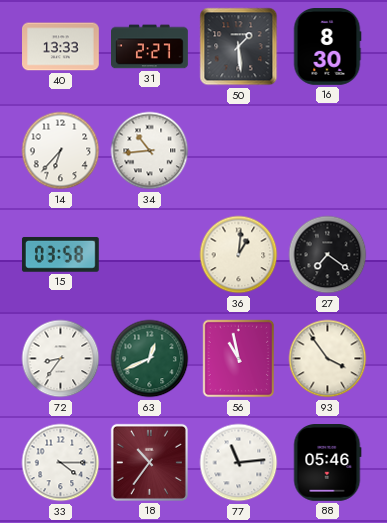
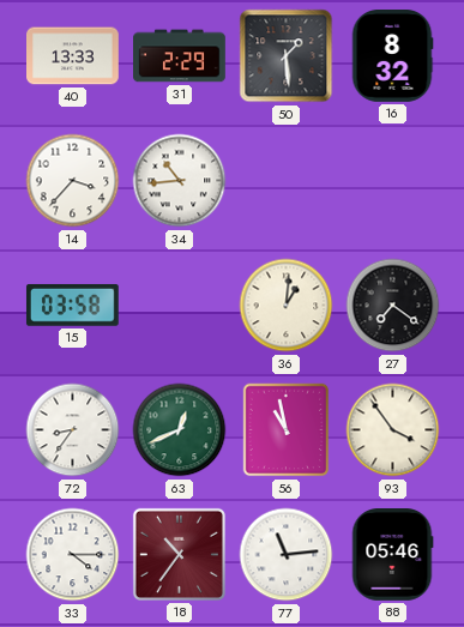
31: 2:27 -> 2:29
16: 8:30 -> 8:32
14: 6:37 -> 3:37
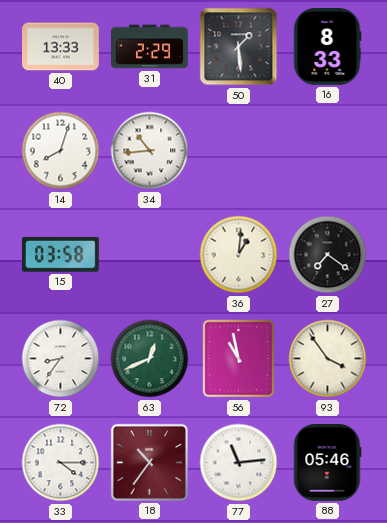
16: 8:32 -> 8:33
14: 3:37 -> 8:03
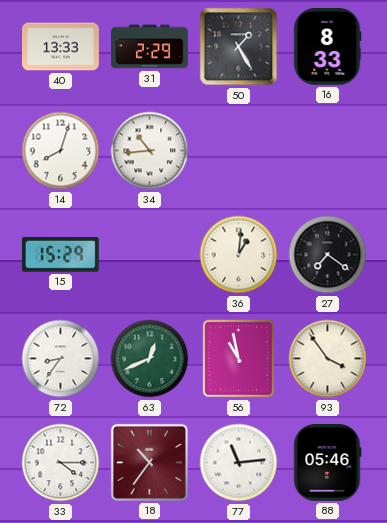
50: 1:29 -> 1:25
15: 03:58 -> 15:29
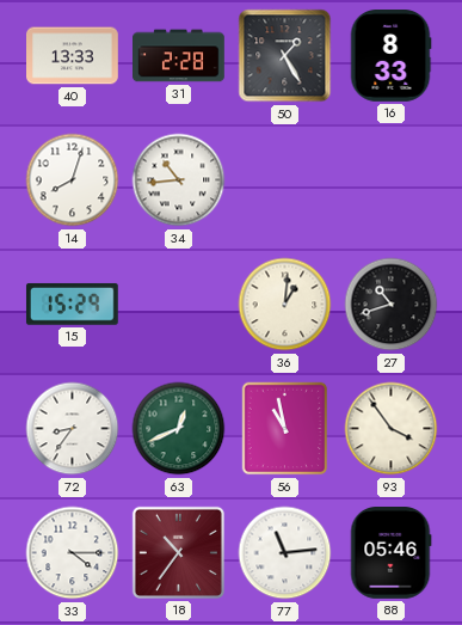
31: 2:29 -> 2:28
27: 7:21 -> 10:42
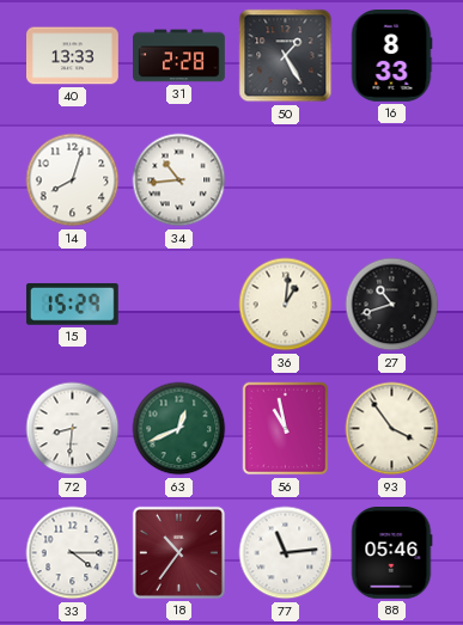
72: 8:36 -> 8:31
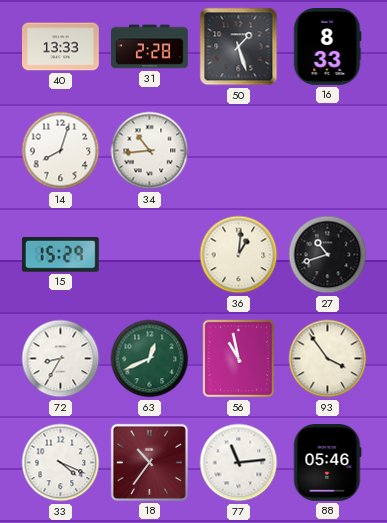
50: 1:25 -> 1:27
72: 8:31 -> 8:35
33: 4:15 -> 4:19
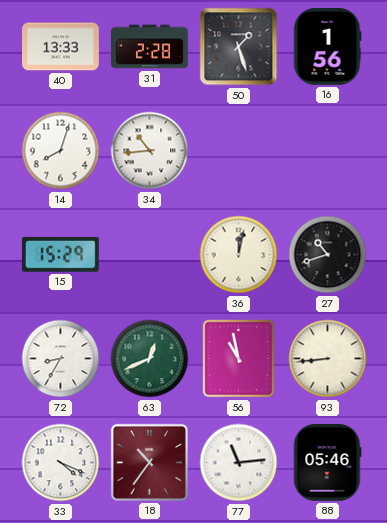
16: 8:33 -> 1:56
36: 1:01 -> 12:02
93: 3:54 -> 8:44
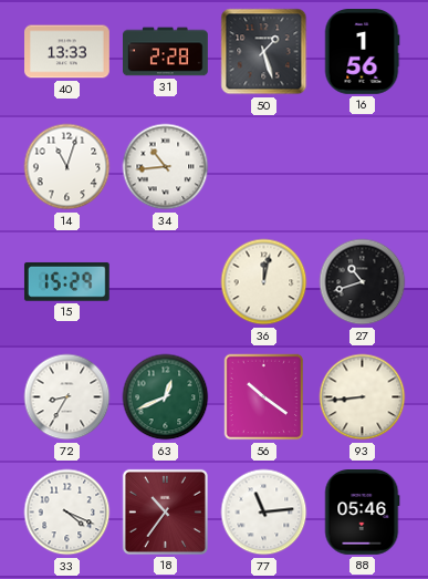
14: 8:03 -> 11:03
56: 10:58 -> 10:21
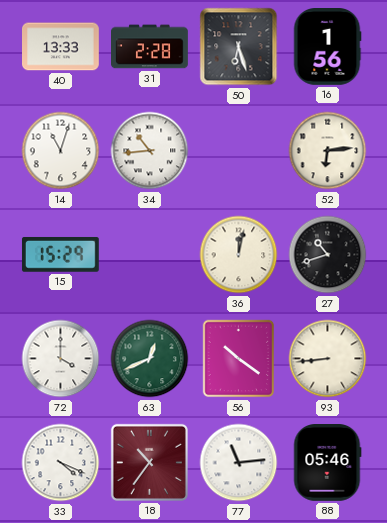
50: 1:27 -> 6:27
52: none -> 6:14
72: 8:35 -> 4:00
